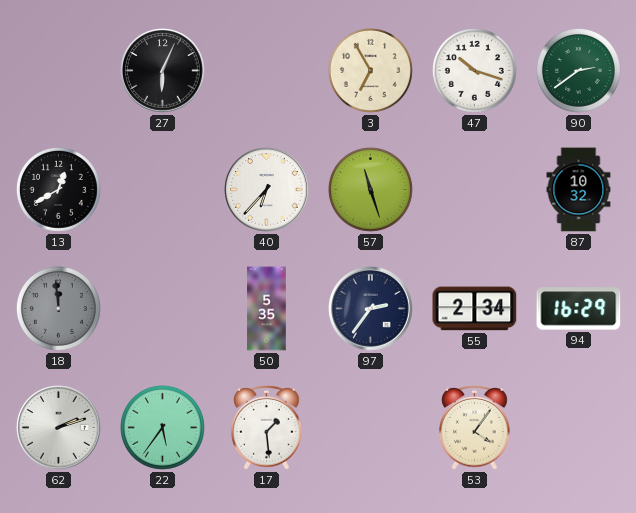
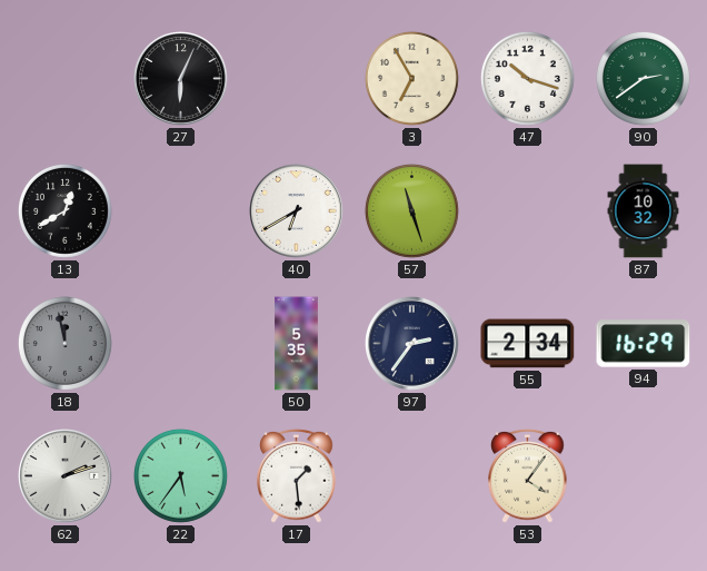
40: 6:37 -> 6:40
18: 11:59 -> 11:58
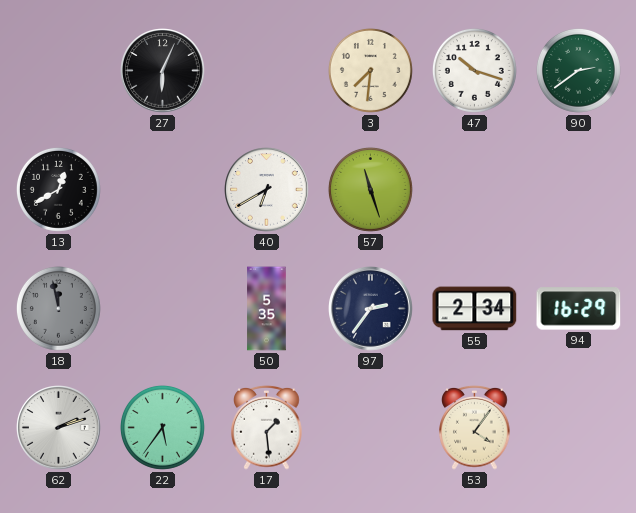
3: 6:55 -> 7:31
87: 10:32 -> none
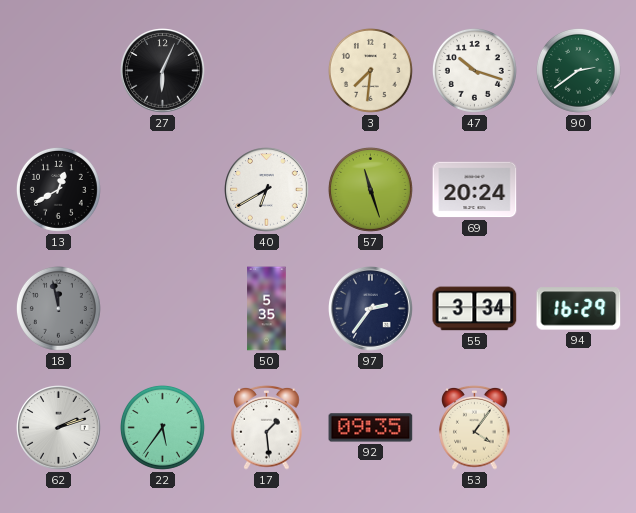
69: none -> 20:24
55: 2:34 -> 3:34
92: none -> 09:35
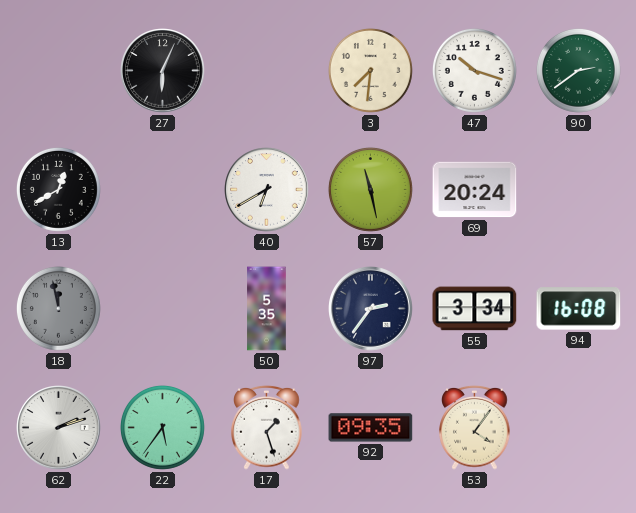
57: 11:27 -> 11:28
94: 16:29 -> 16:08
17: 1:29 -> 1:27
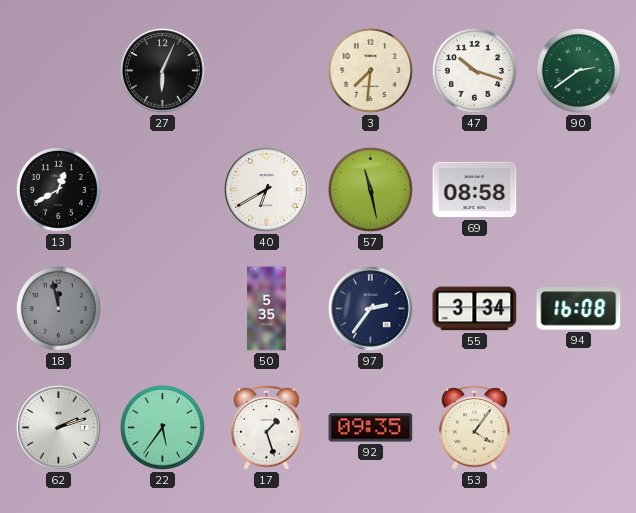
69: 20:24 -> 08:58
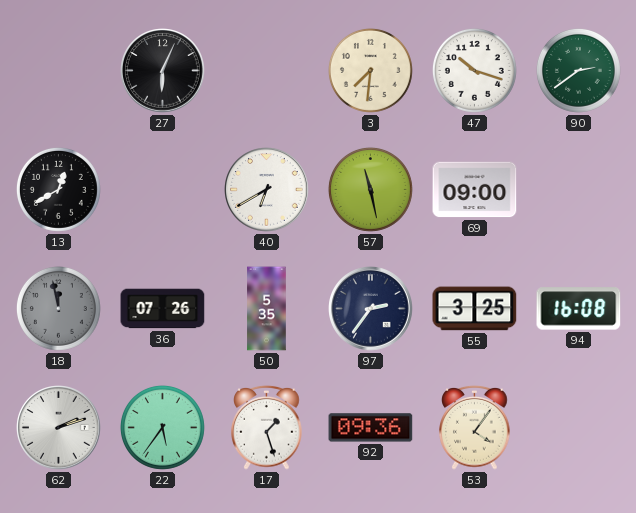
69: 08:58 -> 09:00
36: none -> 07:26
55: 3:34 -> 3:25
92: 09:35 -> 09:36
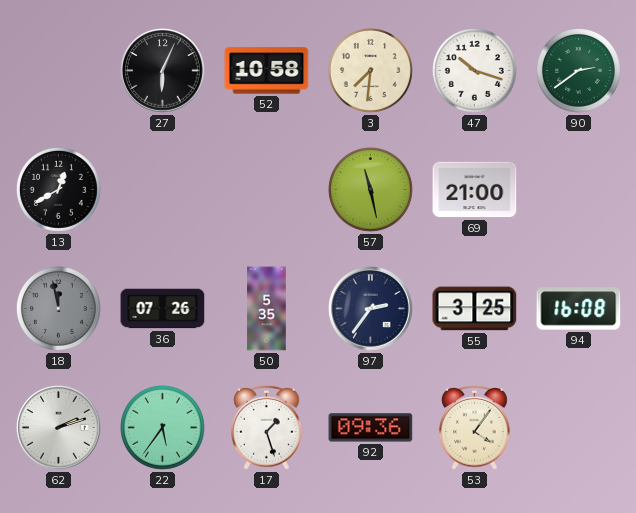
52: none -> 10:58
40: 6:40 -> none
69: 09:00 -> 21:00
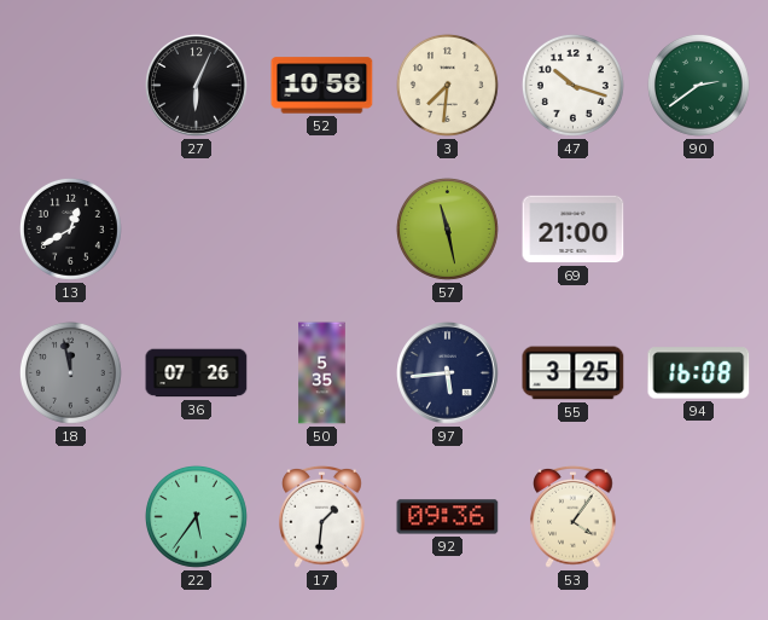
97: 2:36 -> 5:44
62: 2:12 -> none
17: 1:27 -> 1:31
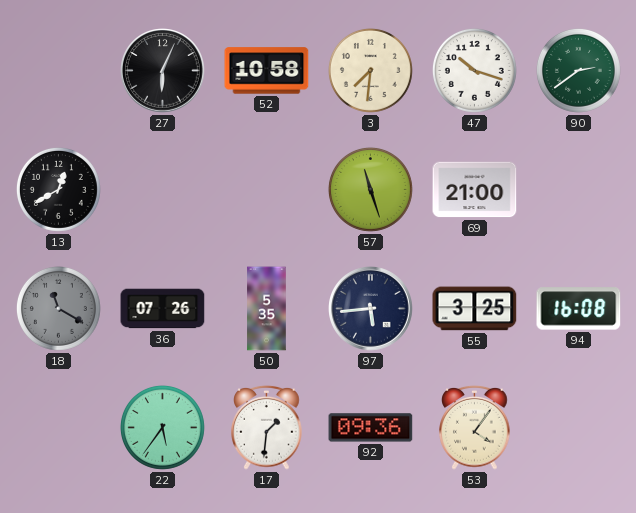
57: 11:28 -> 11:27
18: 11:58 -> 11:20
